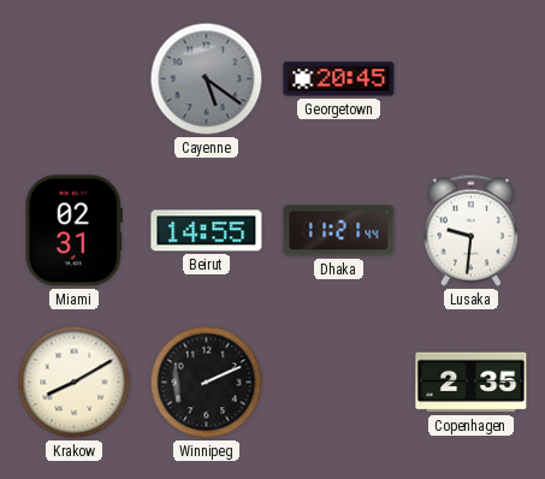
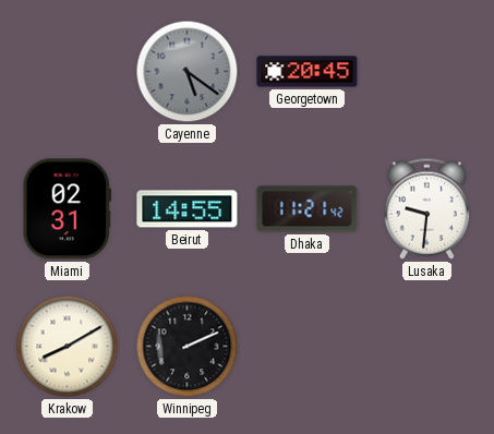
Dhaka: 11:21:44 -> 11:21:42
Copenhagen: 2:35 -> none
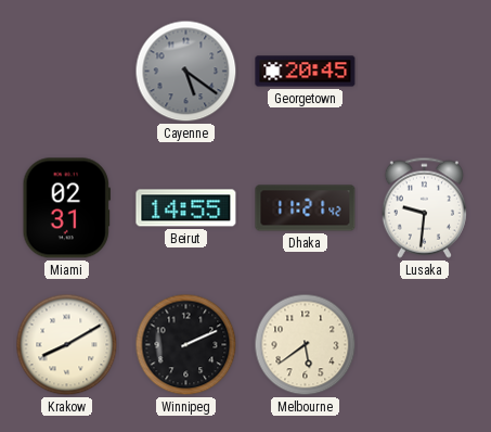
Melbourne: none -> 5:39
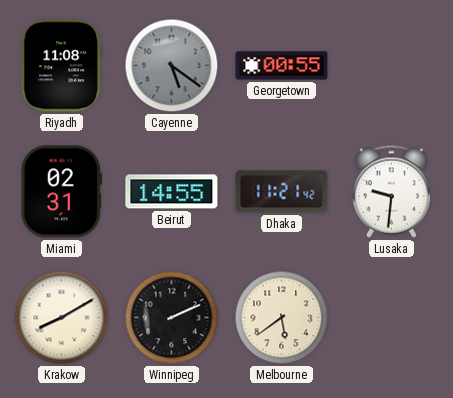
Riyadh: none -> 11:08
Georgetown: 20:45 -> 00:55
